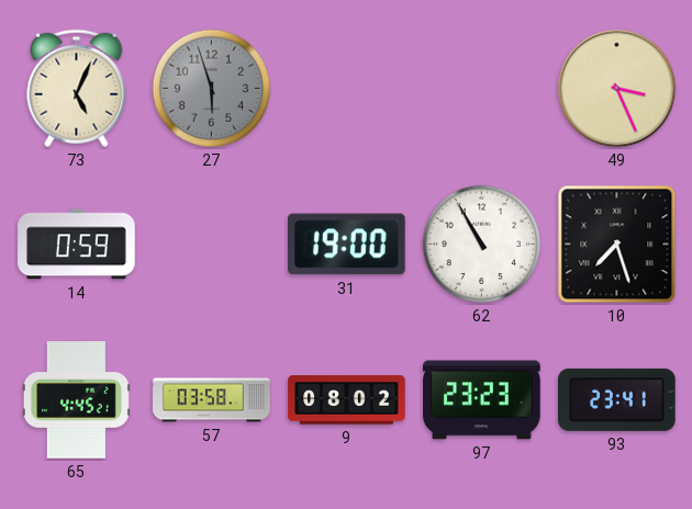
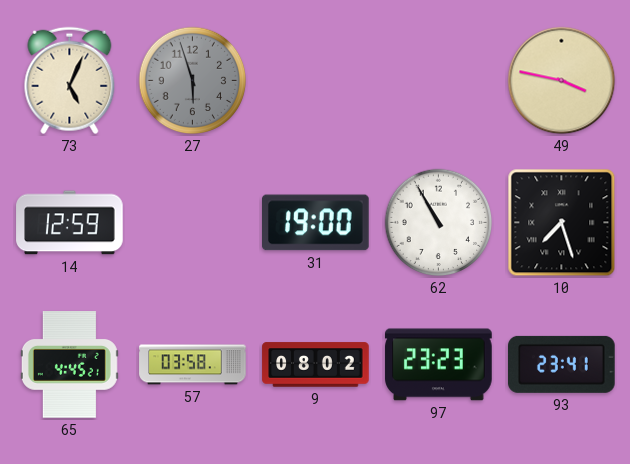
49: 3:26 -> 3:47
14: 0:59 -> 12:59
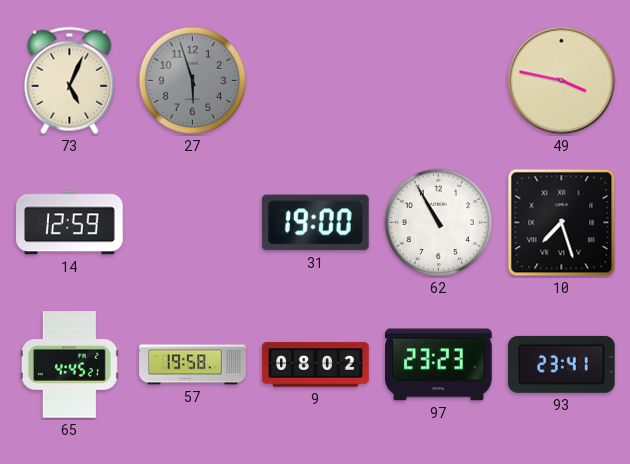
57: 03:58 -> 19:58
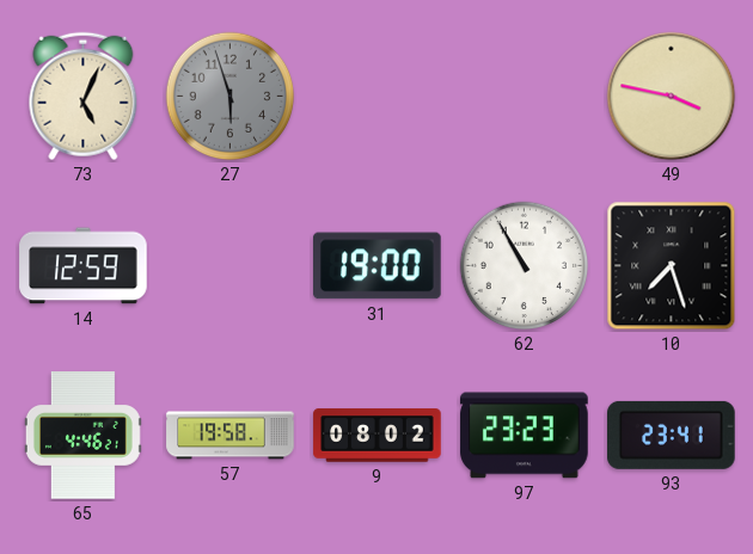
65: 4:45 -> 4:46
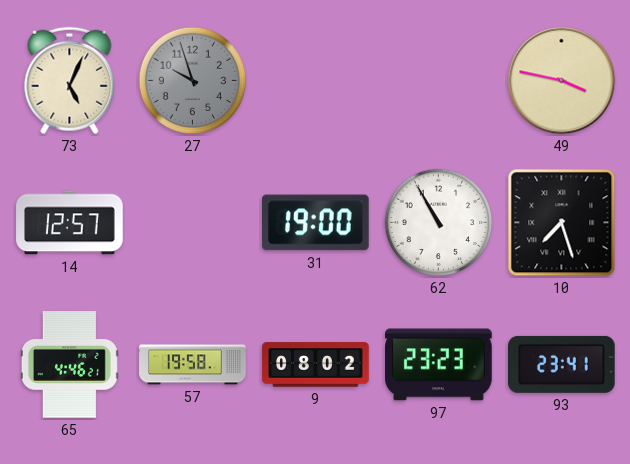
27: 5:57 -> 9:57
14: 12:59 -> 12:57
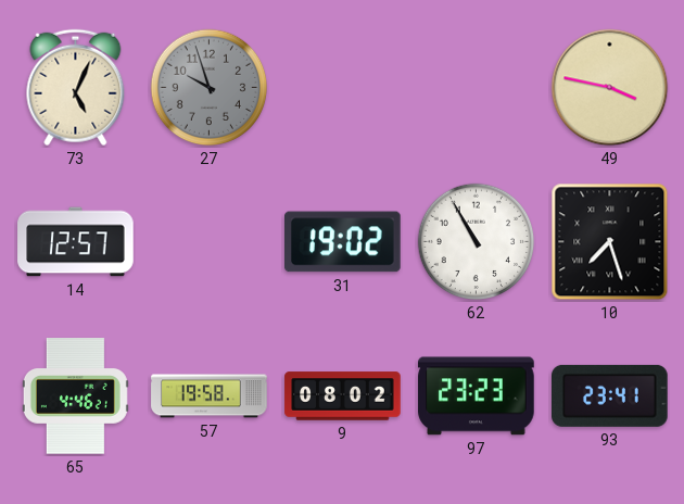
31: 19:00 -> 19:02
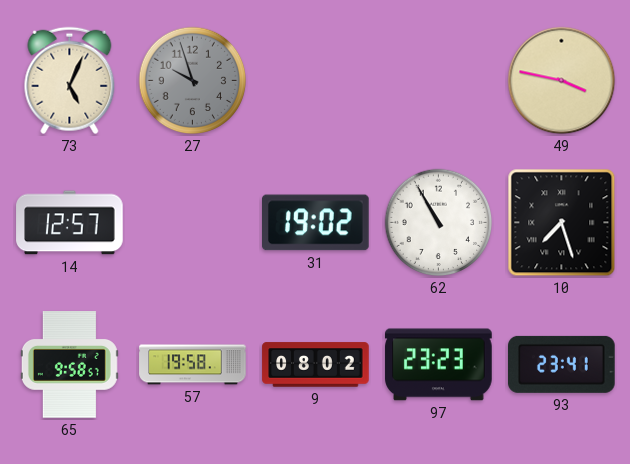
65: 4:46 -> 9:58
